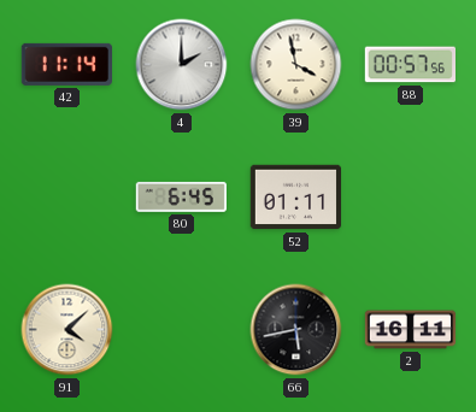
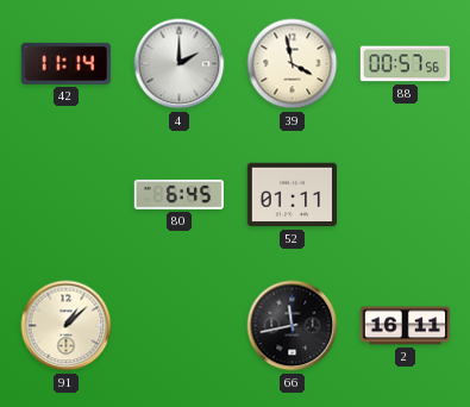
91: 4:08 -> 1:08
66: 5:43 -> 11:43
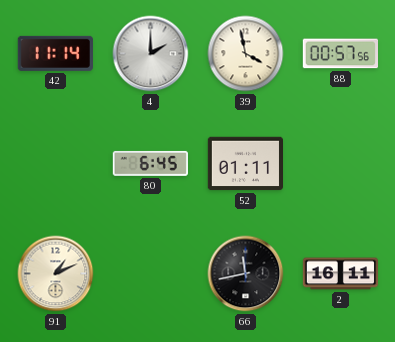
91: 1:08 -> 1:11
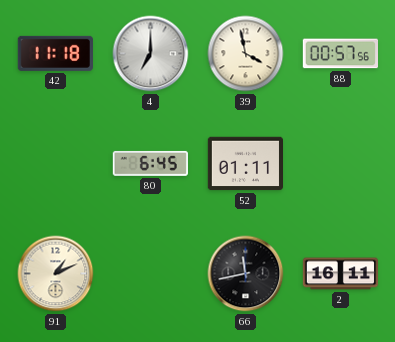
42: 11:14 -> 11:18
4: 2:00 -> 7:00
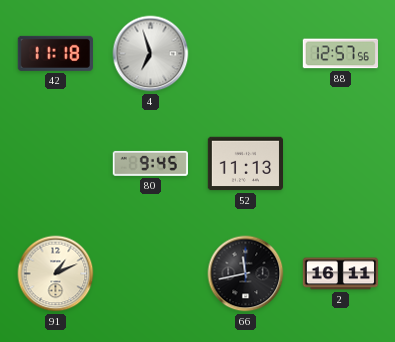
4: 7:00 -> 6:57
39: 3:58 -> none
88: 00:57 -> 12:57
80: 6:45 -> 9:45
52: 01:11 -> 11:13
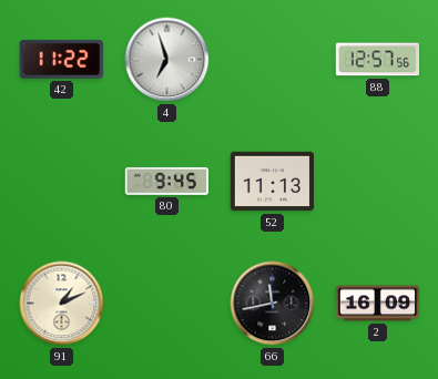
42: 11:18 -> 11:22
2: 16:11 -> 16:09
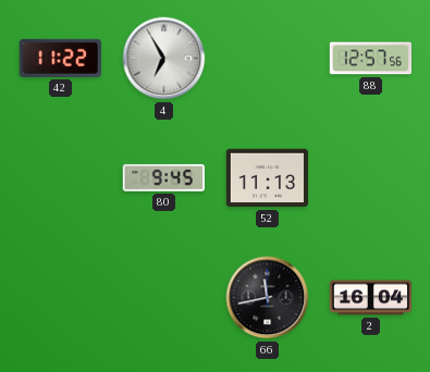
4: 6:57 -> 6:55
91: 1:11 -> none
2: 16:09 -> 16:04
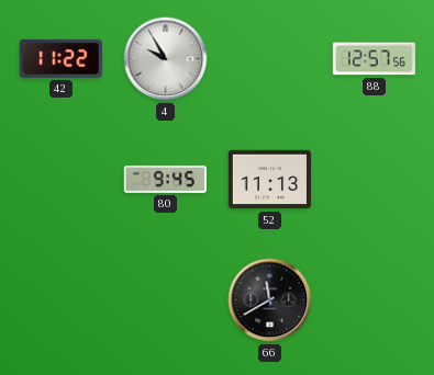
4: 6:55 -> 9:55
66: 11:43 -> 11:40
2: 16:04 -> none
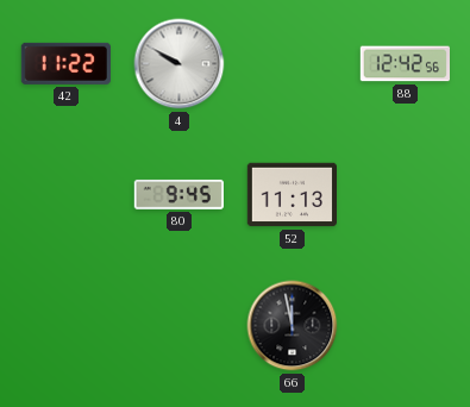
4: 9:55 -> 9:50
88: 12:57 -> 12:42
66: 11:40 -> 11:58
